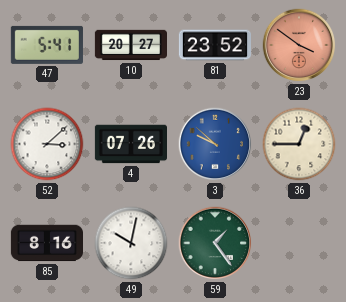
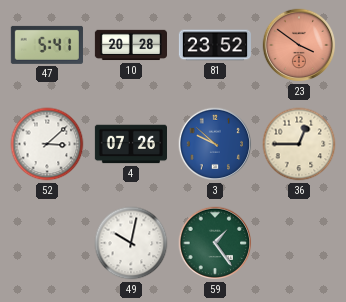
10: 20:27 -> 20:28
85: 8:16 -> none
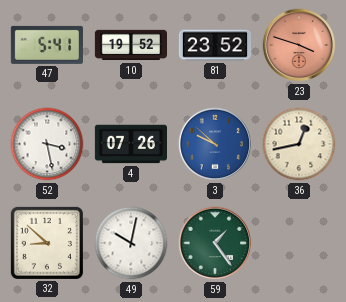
10: 20:28 -> 19:52
23: 3:51 -> 3:48
52: 3:08 -> 3:28
36: 12:45 -> 12:43
32: none -> 8:52
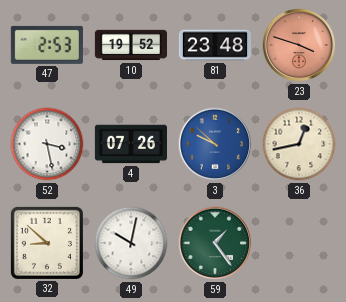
47: 5:41 -> 2:53
81: 23:52 -> 23:48
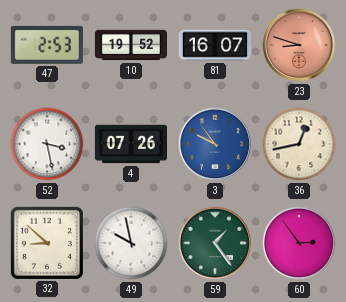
81: 23:48 -> 16:07
23: 3:48 -> 8:48
3: 9:52 -> 9:54
49: 10:02 -> 9:58
60: none -> 2:54
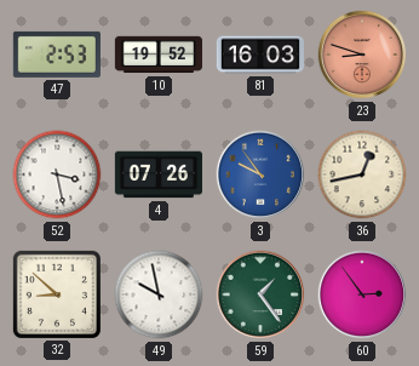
81: 16:07 -> 16:03
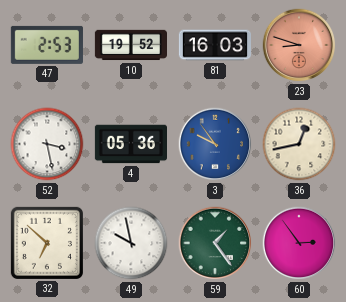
4: 07:26 -> 05:36
32: 8:52 -> 6:52
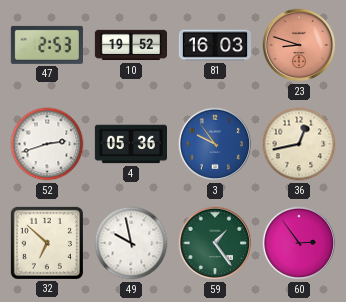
52: 3:28 -> 2:42
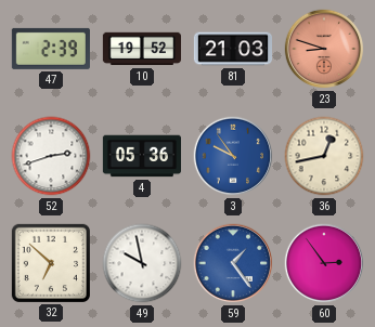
47: 2:53 -> 2:39
81: 16:03 -> 21:03
59 dial: green -> blue
